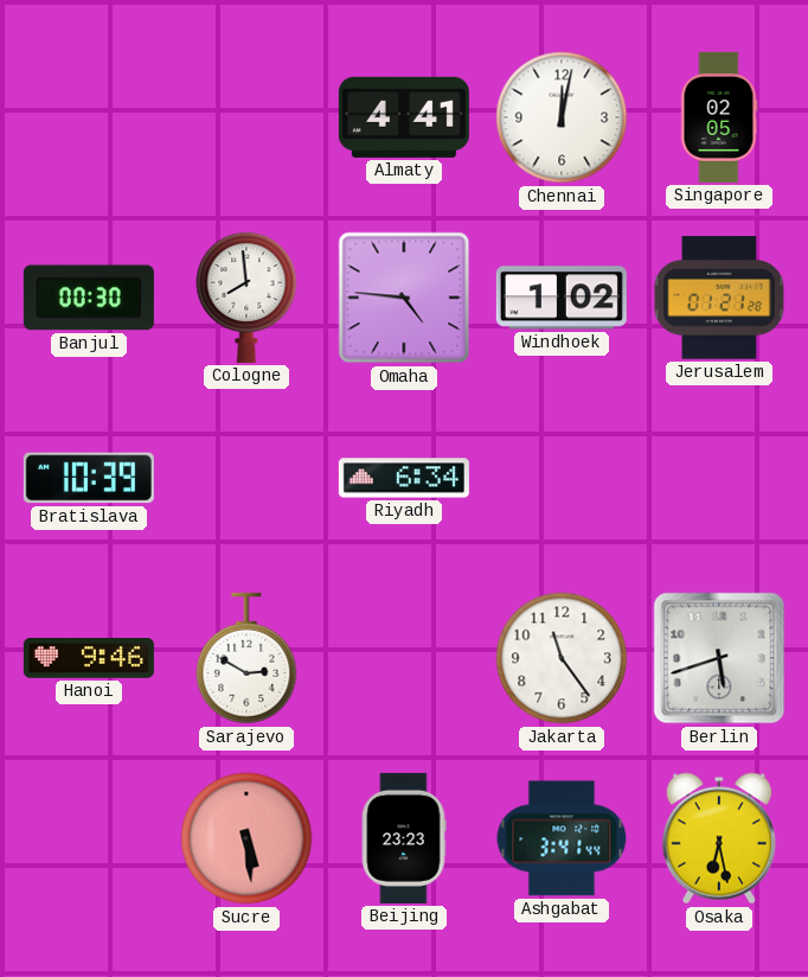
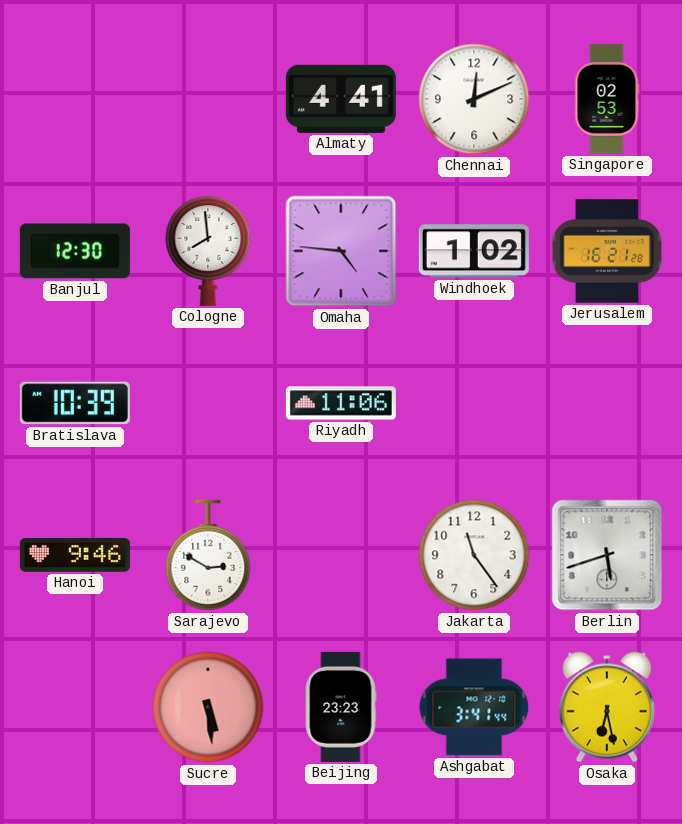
Chennai: 12:02 -> 12:11
Singapore: 02:05 -> 02:53
Banjul: 00:30 -> 12:30
Jerusalem: 01:21 -> 16:21
Riyadh: 6:34 -> 11:06
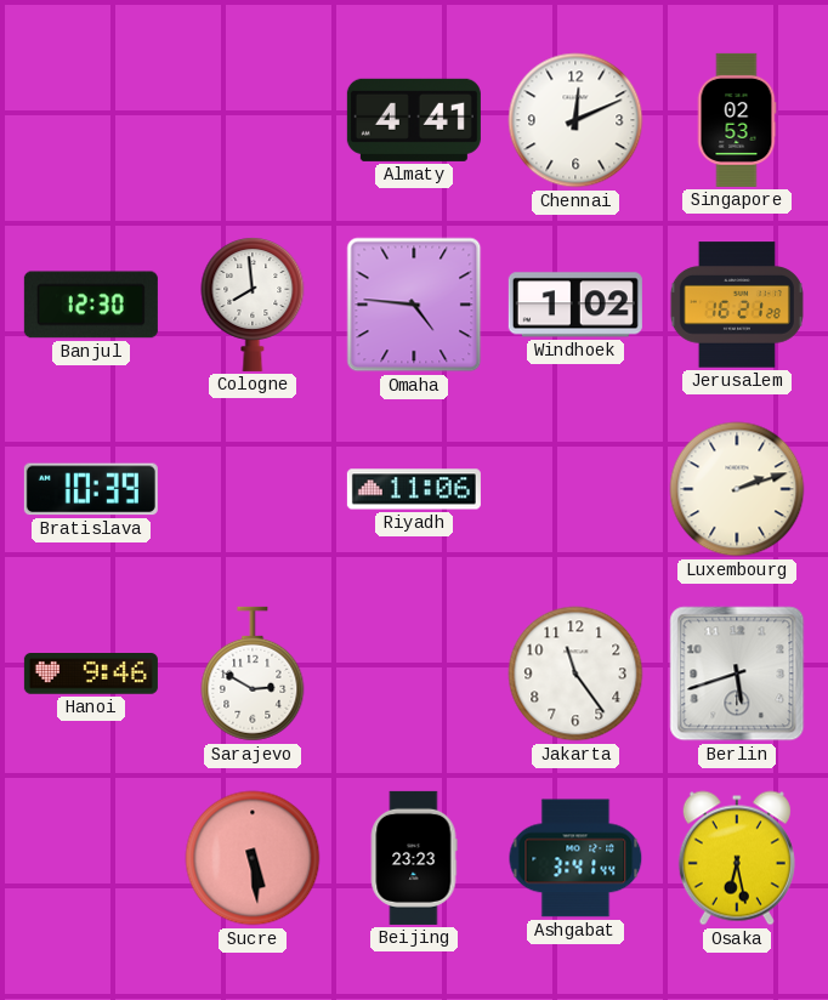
Luxembourg: none -> 2:12
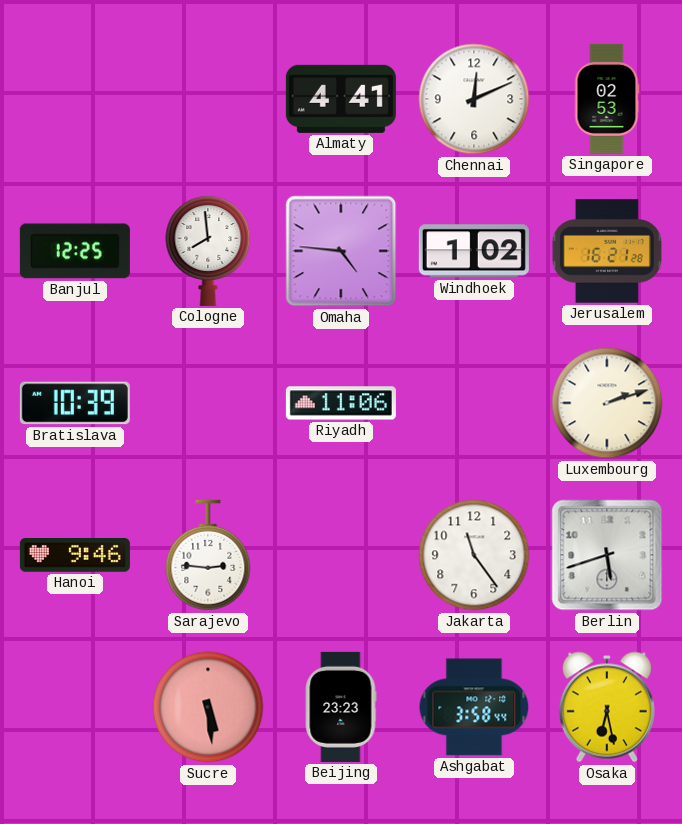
Banjul: 12:30 -> 12:25
Sarajevo: 2:50 -> 2:46
Ashgabat: 3:41 -> 3:58
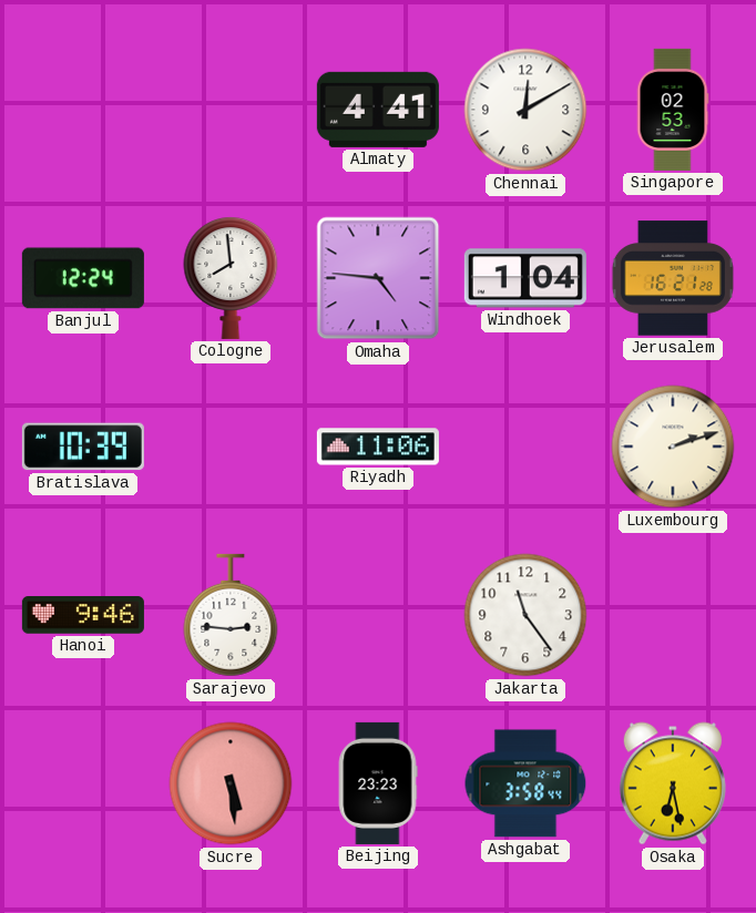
Chennai: 12:11 -> 12:10
Banjul: 12:25 -> 12:24
Windhoek: 1:02 -> 1:04
Berlin: 5:42 -> none
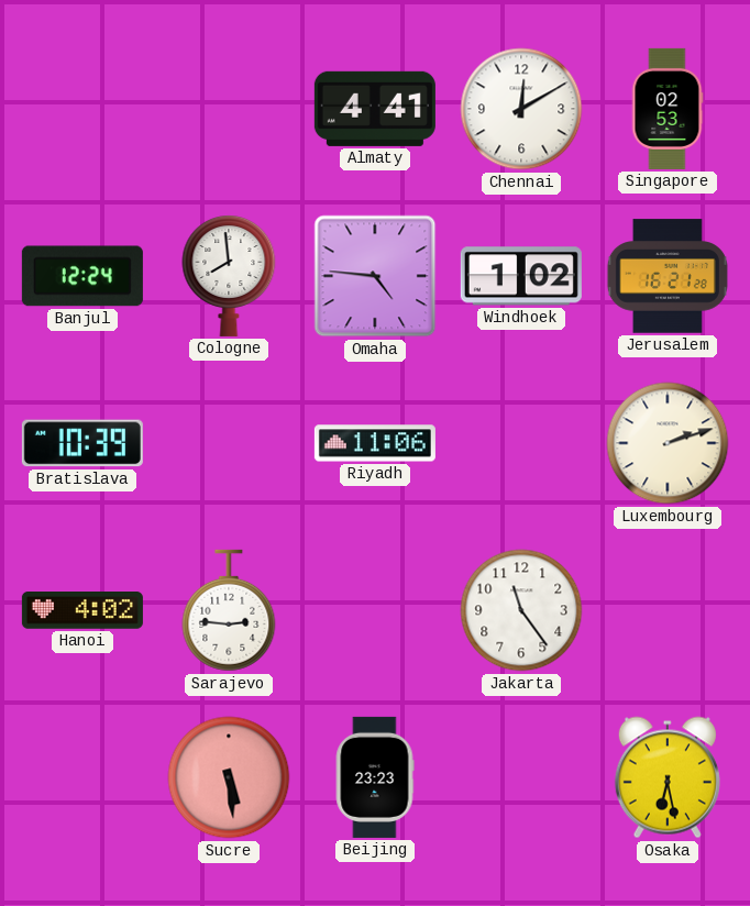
Windhoek: 1:04 -> 1:02
Hanoi: 9:46 -> 4:02
Ashgabat: 3:58 -> none
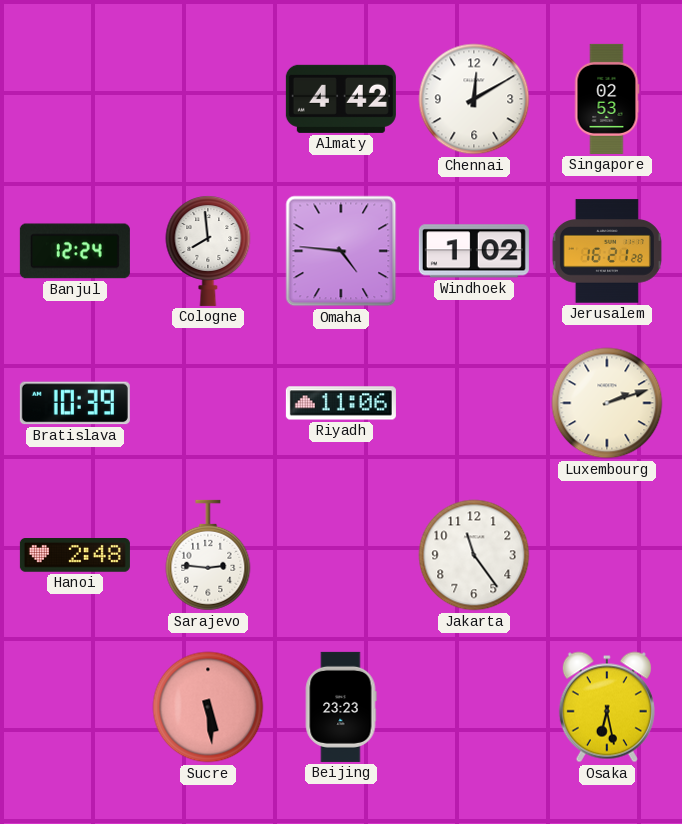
Almaty: 4:41 -> 4:42
Hanoi: 4:02 -> 2:48
